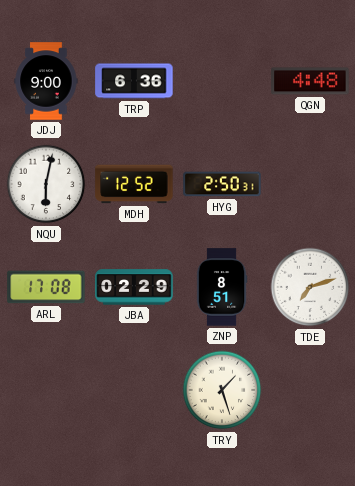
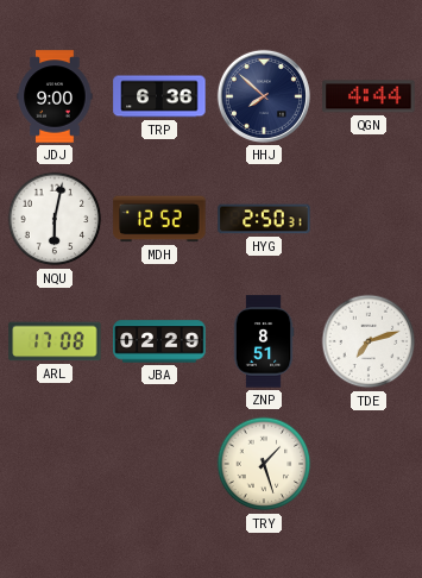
HHJ: none -> 7:52
QGN: 4:48 -> 4:44
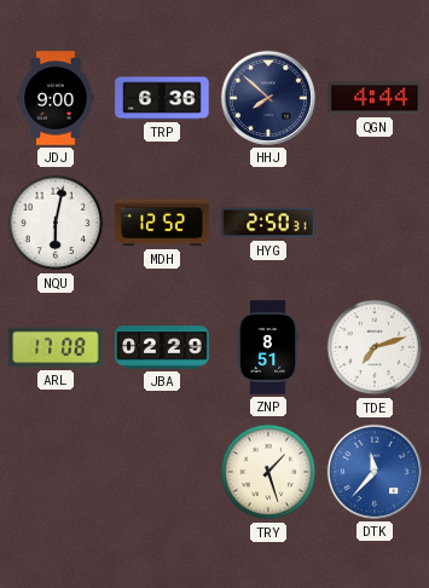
DTK: none -> 11:37
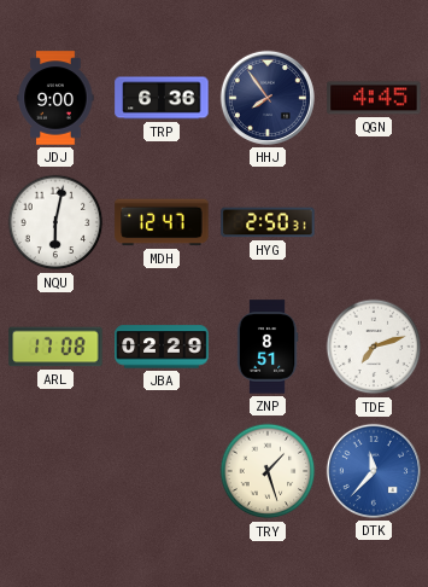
HHJ: 7:52 -> 7:54
QGN: 4:44 -> 4:45
MDH: 12:52 -> 12:47
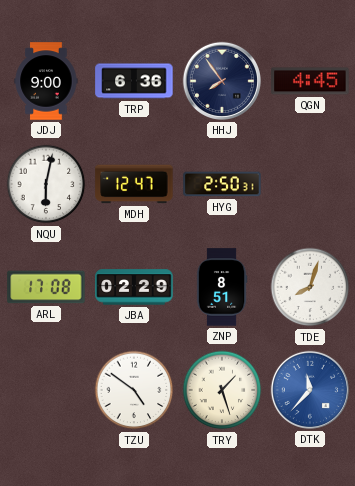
TDE: 7:12 -> 8:03
TZU: none -> 4:51
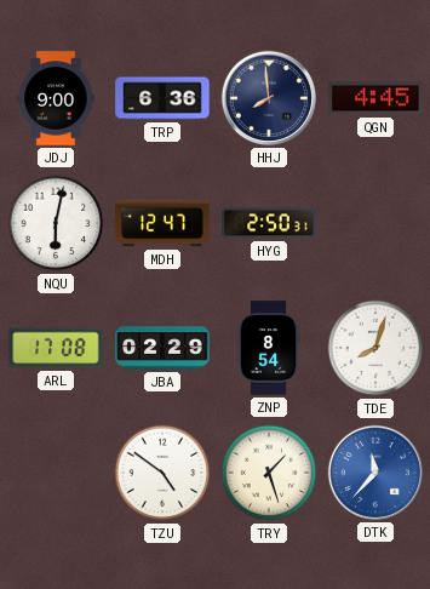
HHJ: 7:54 -> 7:59
ZNP: 8:51 -> 8:54
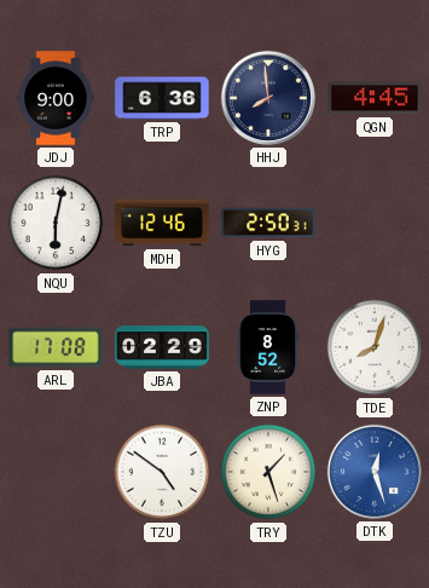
MDH: 12:47 -> 12:46
ZNP: 8:54 -> 8:52
DTK: 11:37 -> 12:27
